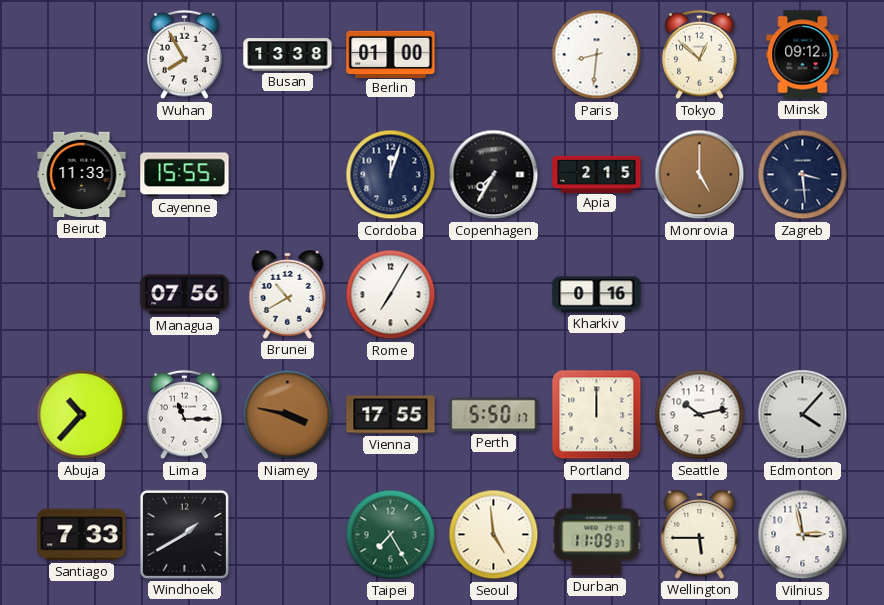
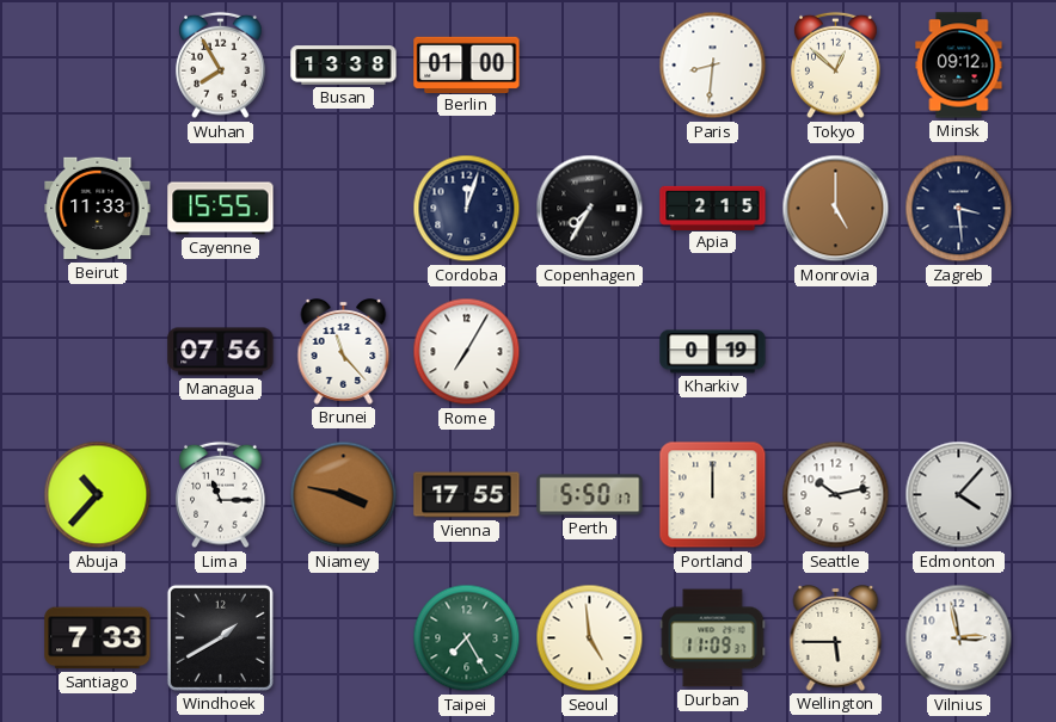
Brunei: 10:40 -> 11:23
Kharkiv: 0:16 -> 0:19
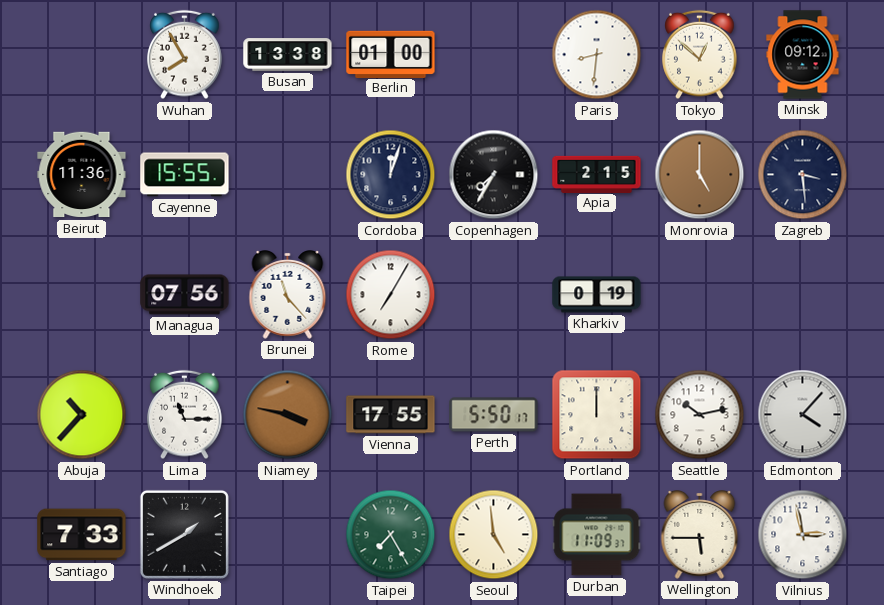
Beirut: 11:33 -> 11:36
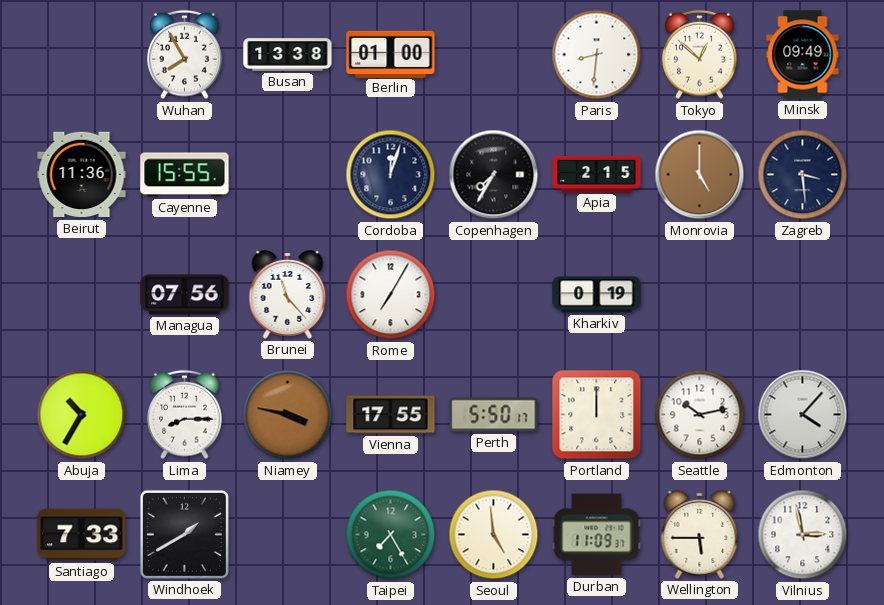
Minsk: 09:12 -> 09:49
Abuja: 10:37 -> 10:35
Lima: 11:15 -> 8:15
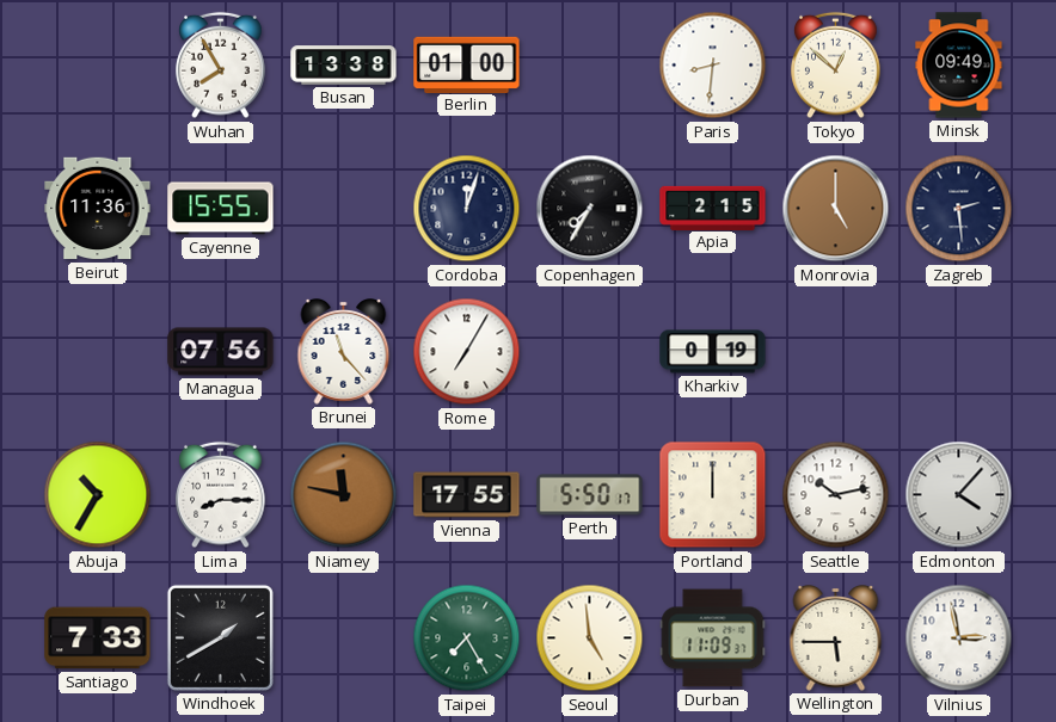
Zagreb: 3:29 -> 2:29
Niamey: 3:47 -> 11:47
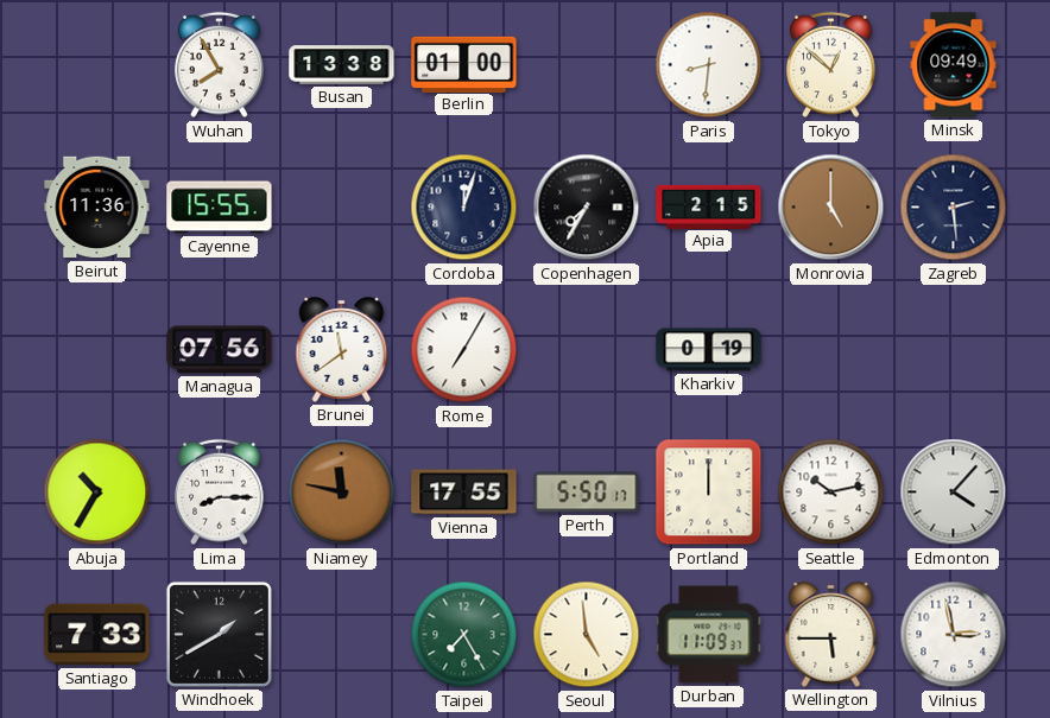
Brunei: 11:23 -> 11:39
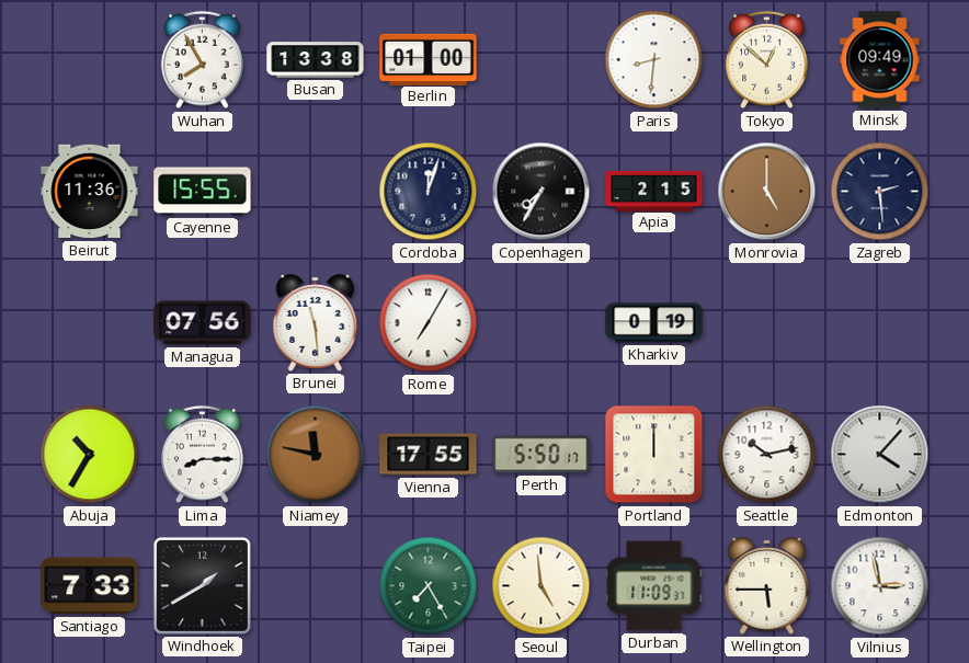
Brunei: 11:39 -> 11:29
